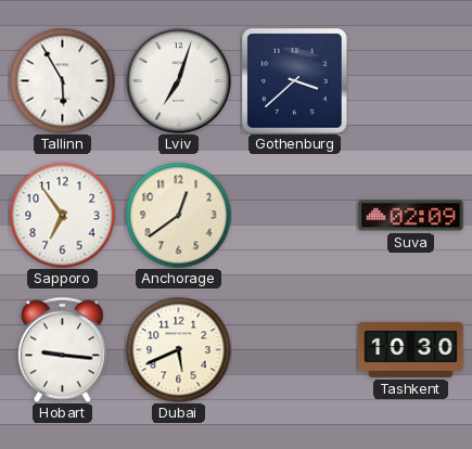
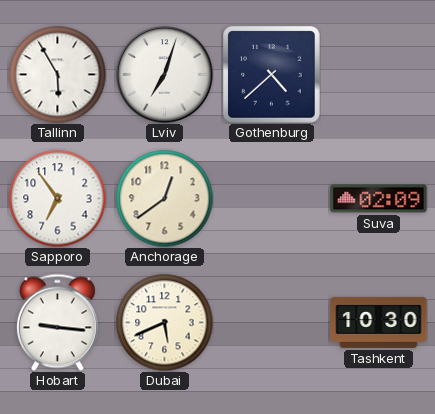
Gothenburg: 3:38 -> 4:38
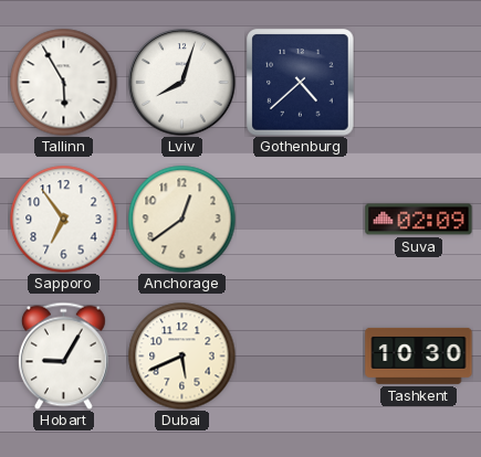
Lviv: 7:03 -> 8:03
Hobart: 9:16 -> 9:05
